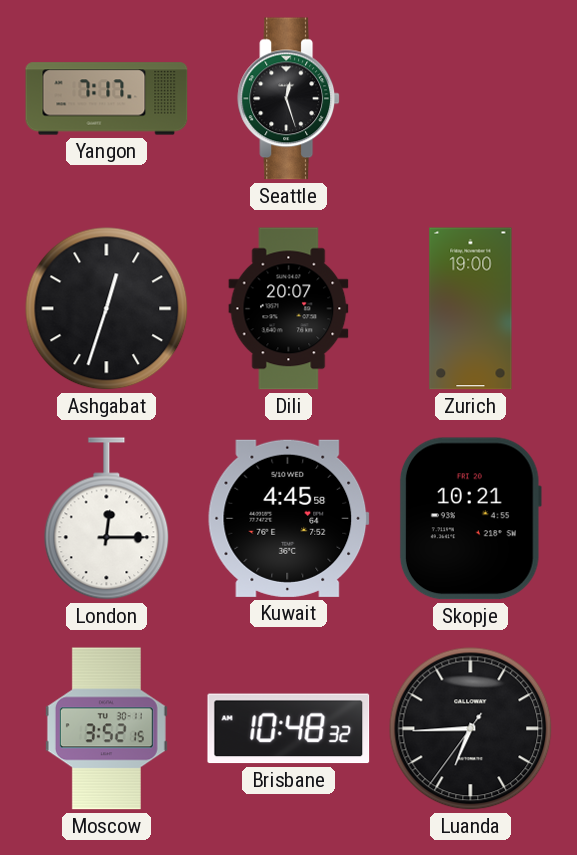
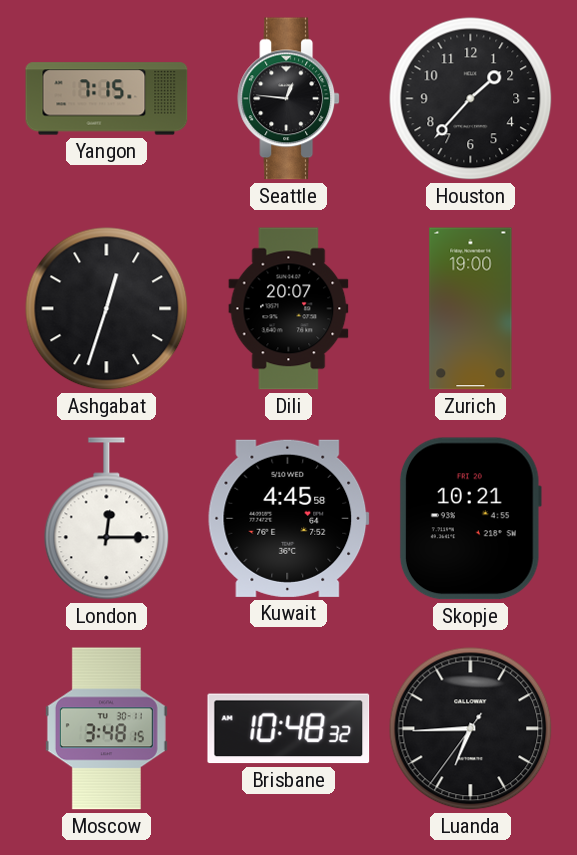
Yangon: 7:17 -> 7:15
Seattle: 12:27 -> 12:46
Houston: none -> 1:37
Moscow: 3:52 -> 3:48
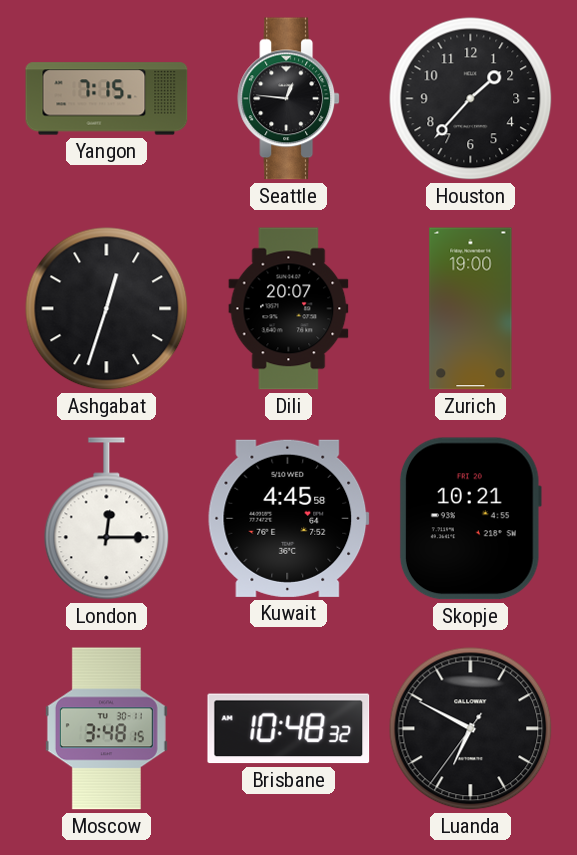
Luanda: 6:44 -> 6:49
